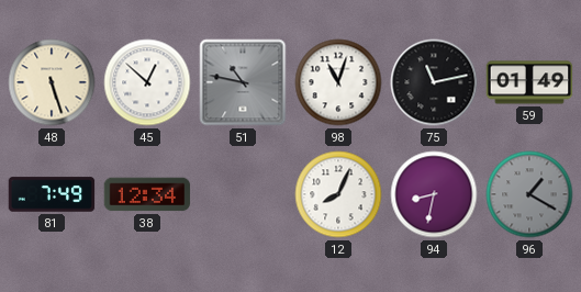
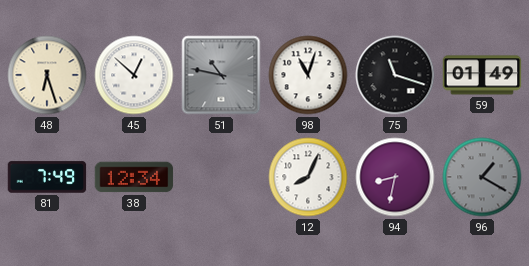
48: 5:27 -> 6:27
75: 11:13 -> 11:18
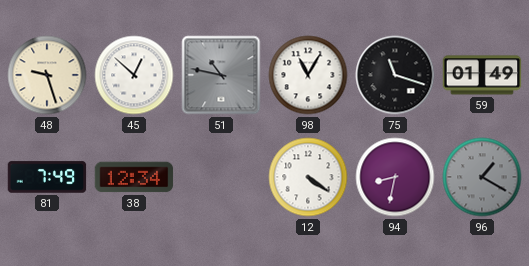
48: 6:27 -> 9:27
98: 11:03 -> 11:05
12: 8:04 -> 4:21
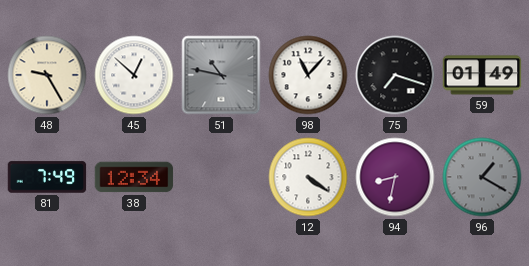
48: 9:27 -> 9:25
98: 11:05 -> 11:07
75: 11:18 -> 7:18
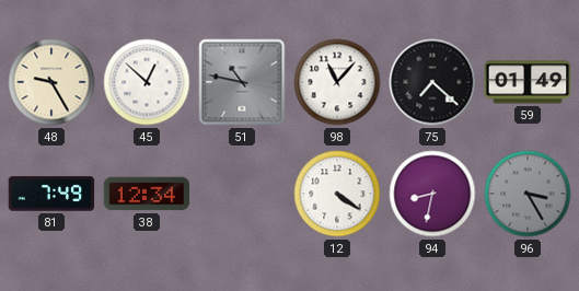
75: 7:18 -> 7:22
96: 1:20 -> 3:25
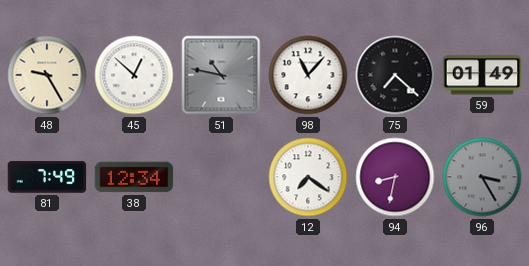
12: 4:21 -> 7:21
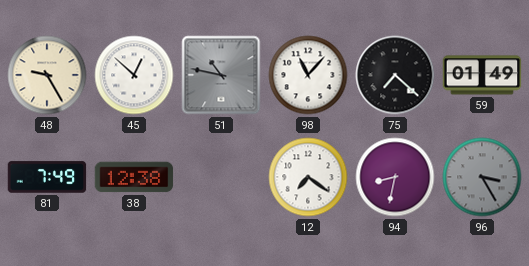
38: 12:34 -> 12:38
